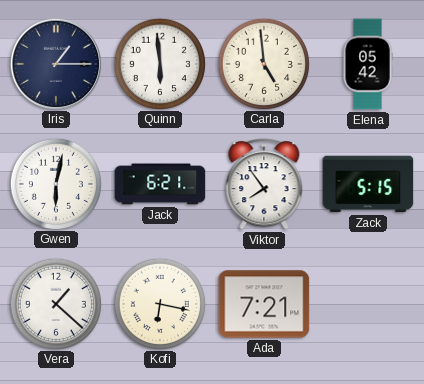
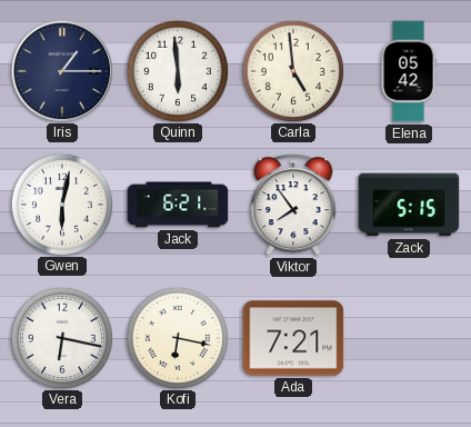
Vera: 1:22 -> 6:17
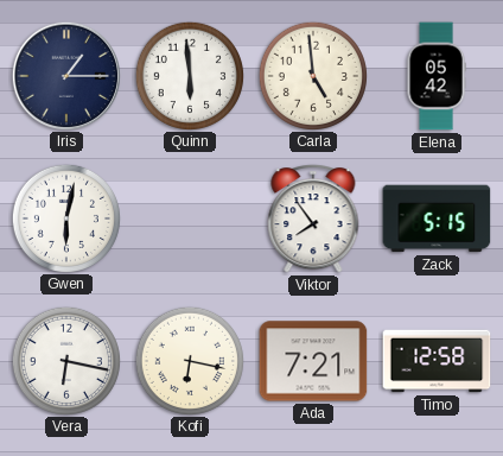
Jack: 6:21 -> none
Timo: none -> 12:58
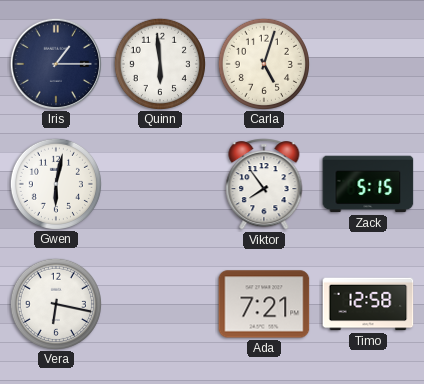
Carla: 4:59 -> 5:03
Elena: 05:42 -> none
Kofi: 6:17 -> none
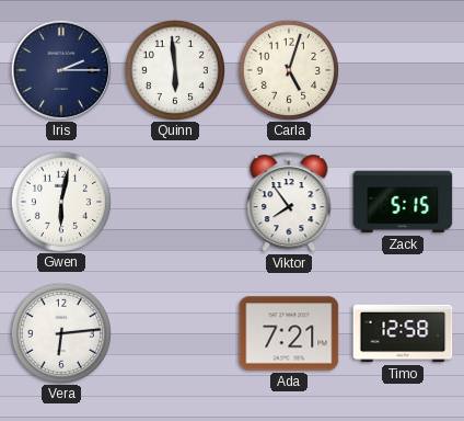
Iris: 1:15 -> 2:15
Vera: 6:17 -> 6:14
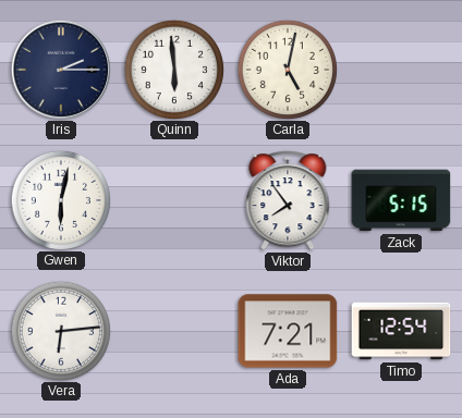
Carla: 5:03 -> 5:02
Timo: 12:58 -> 12:54
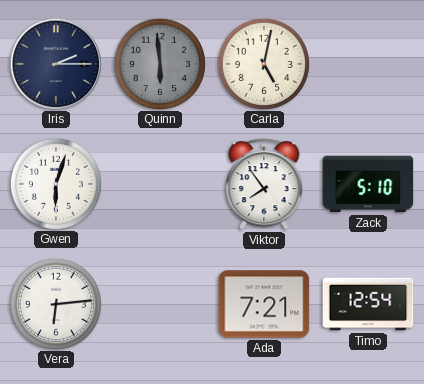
Quinn dial: white -> grey
Gwen: 6:02 -> 6:03
Zack: 5:15 -> 5:10
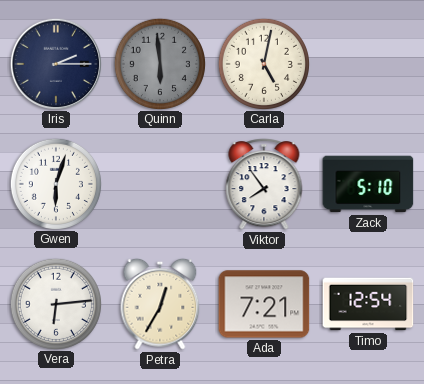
Petra: none -> 12:35
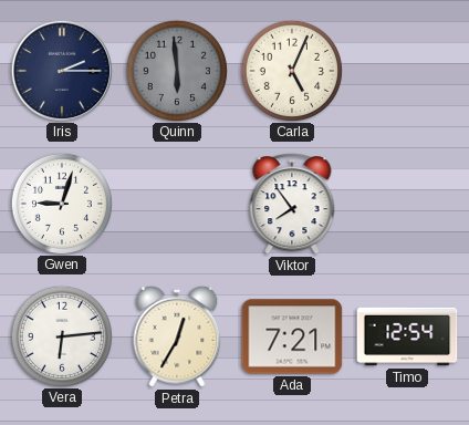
Carla: 5:02 -> 5:04
Gwen: 6:03 -> 9:03
Zack: 5:10 -> none
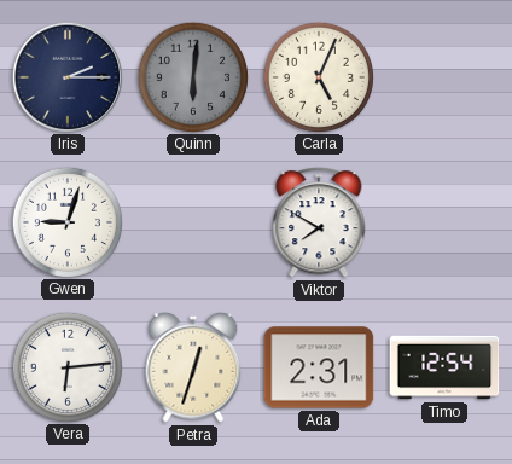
Quinn: 5:59 -> 6:01
Viktor: 7:54 -> 7:50
Petra: 12:35 -> 12:33
Ada: 7:21 -> 2:31
